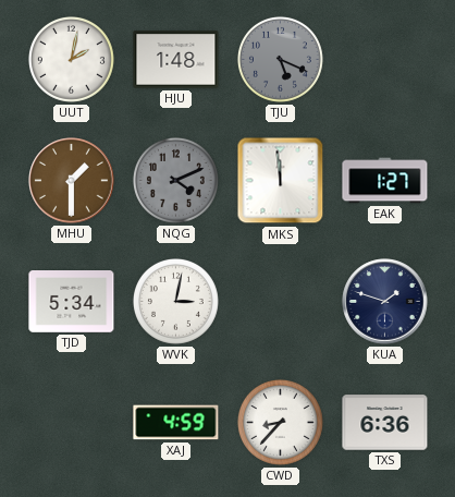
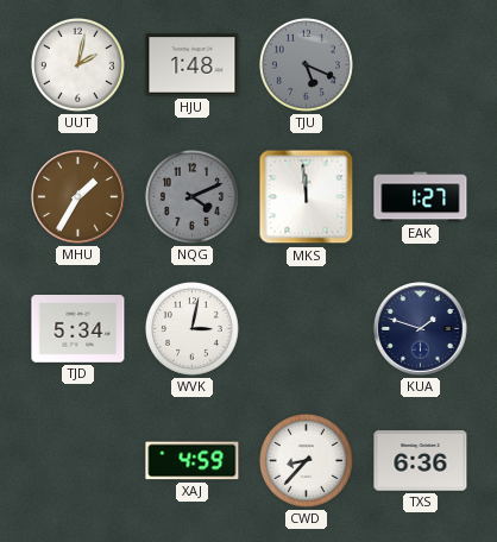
MHU: 1:30 -> 1:35
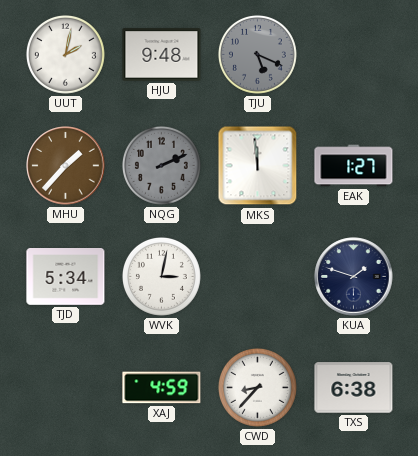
HJU: 1:48 -> 9:48
MHU: 1:35 -> 1:37
NQG: 4:11 -> 2:11
TXS: 6:36 -> 6:38
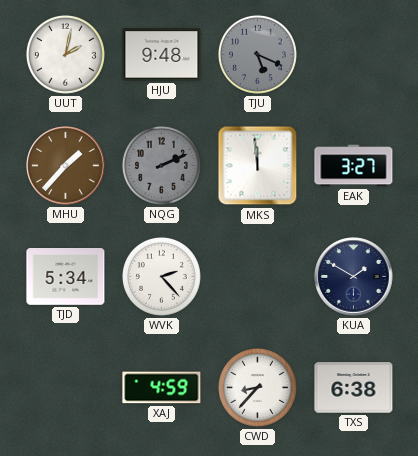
EAK: 1:27 -> 3:27
WVK: 3:02 -> 2:23
KUA: 1:48 -> 1:50
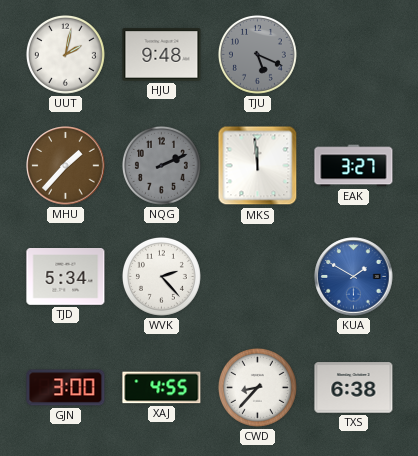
KUA dial: navy -> blue
GJN: none -> 3:00
XAJ: 4:59 -> 4:55
